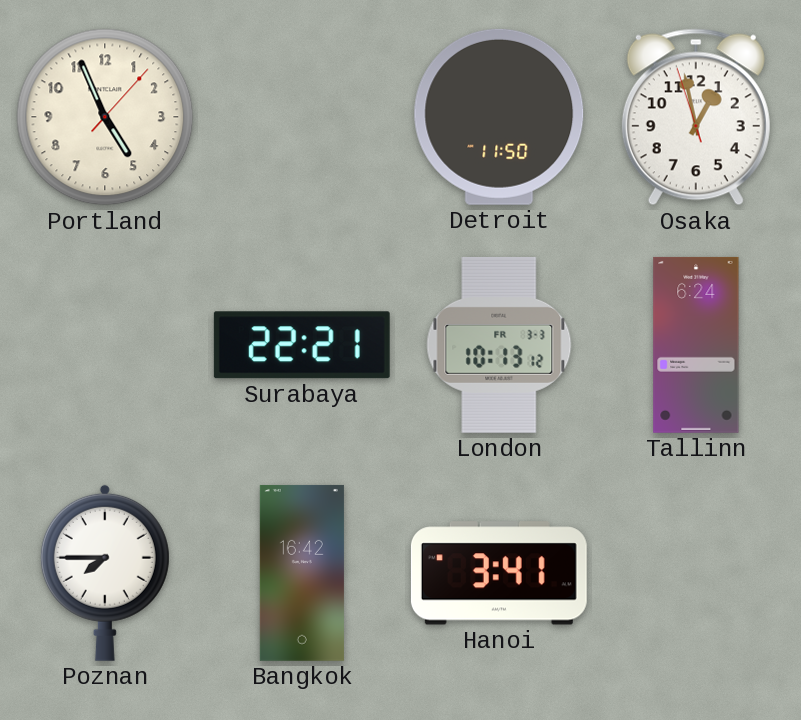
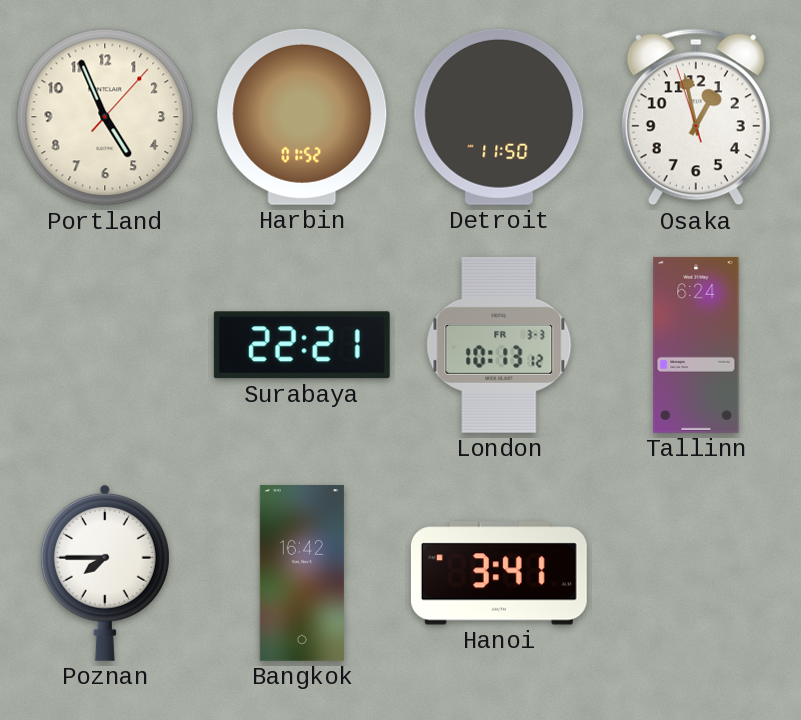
Harbin: none -> 01:52
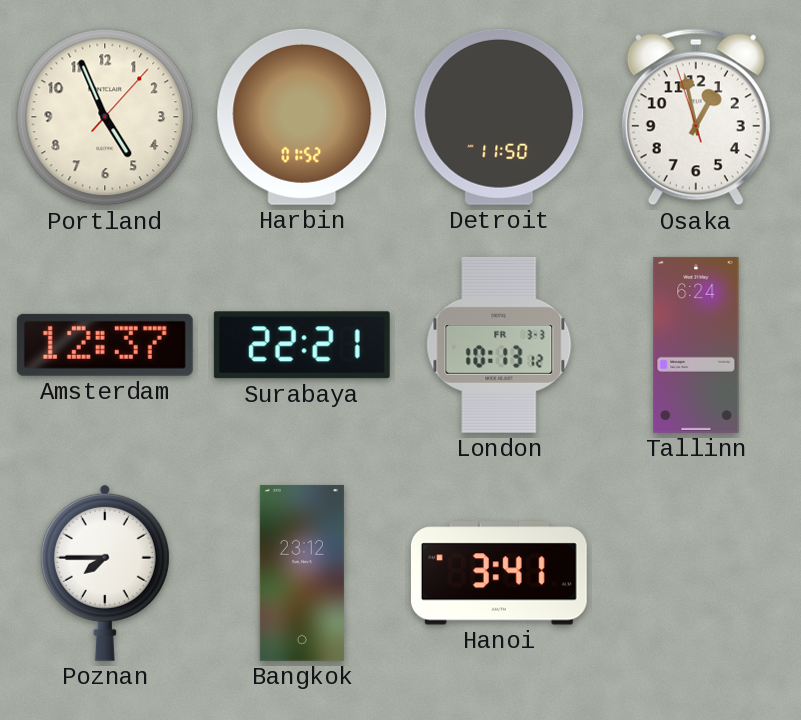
Amsterdam: none -> 12:37
Bangkok: 16:42 -> 23:12
